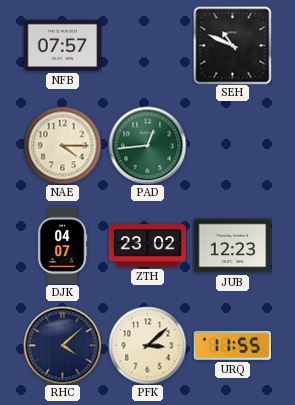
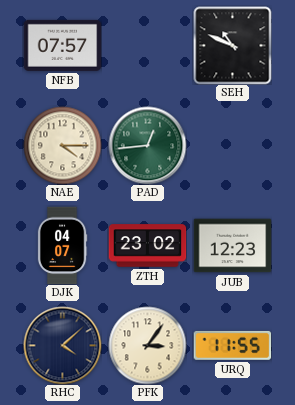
PFK: 3:08 -> 3:06
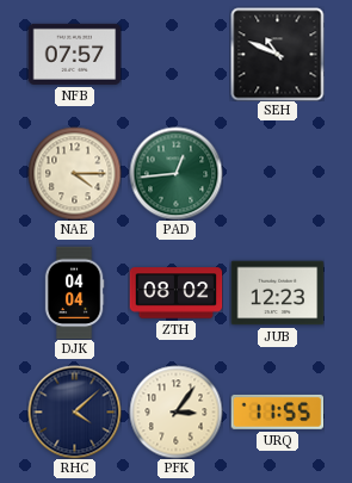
DJK: 04:07 -> 04:04
ZTH: 23:02 -> 08:02
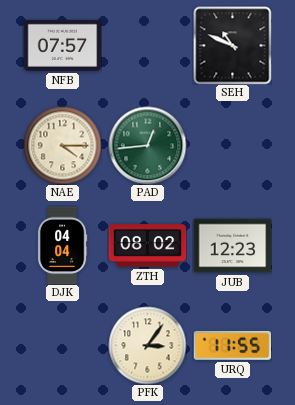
RHC: 4:08 -> none
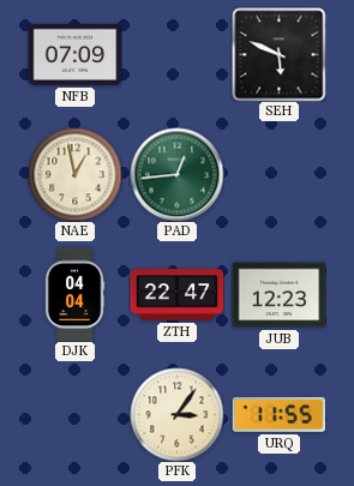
NFB: 07:57 -> 07:09
SEH: 10:49 -> 5:49
NAE: 4:15 -> 12:58
ZTH: 08:02 -> 22:47
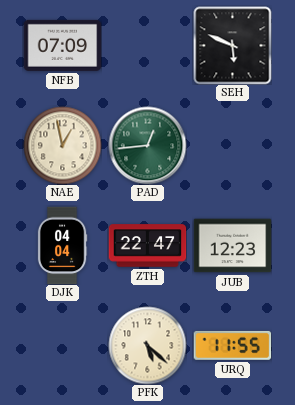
PFK: 3:06 -> 5:22
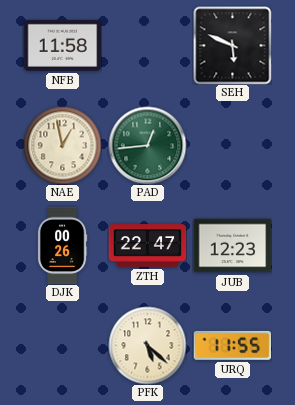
NFB: 07:09 -> 11:58
DJK: 04:04 -> 00:26
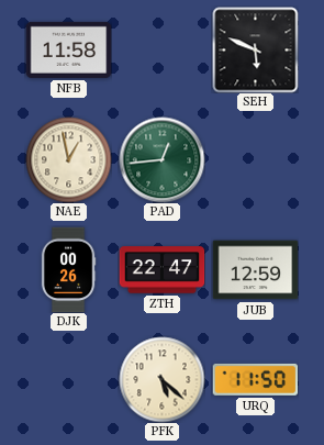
JUB: 12:23 -> 12:59
URQ: 11:55 -> 11:50
